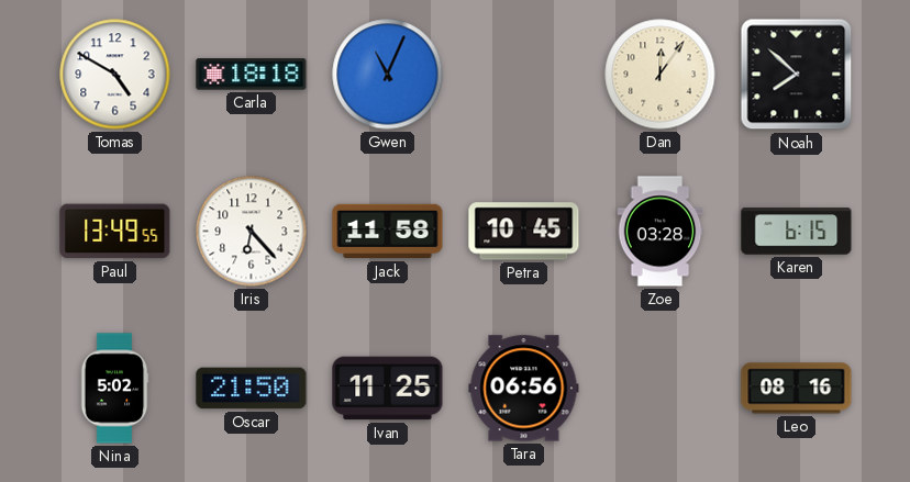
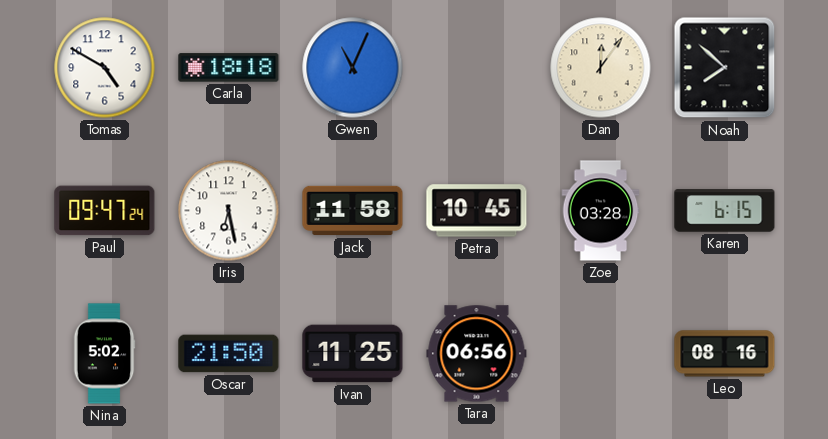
Paul: 13:49 -> 09:47
Iris: 6:23 -> 6:28
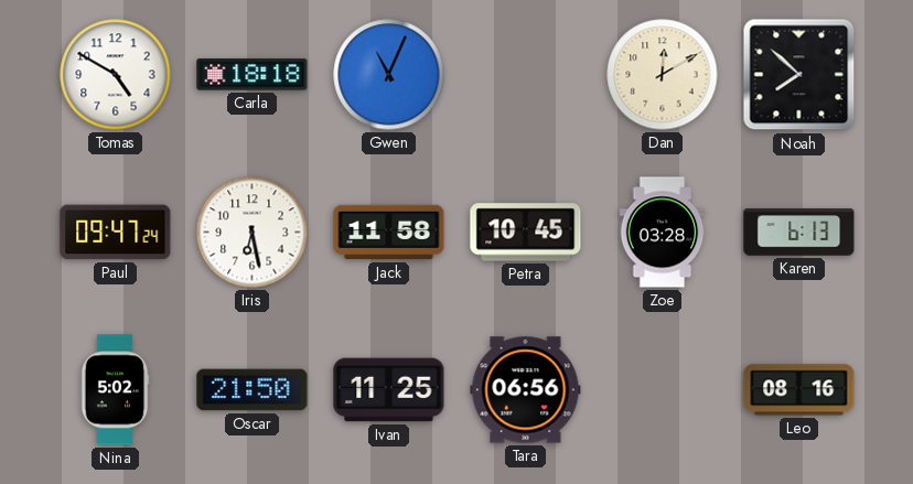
Dan: 12:06 -> 12:10
Karen: 6:15 -> 6:13
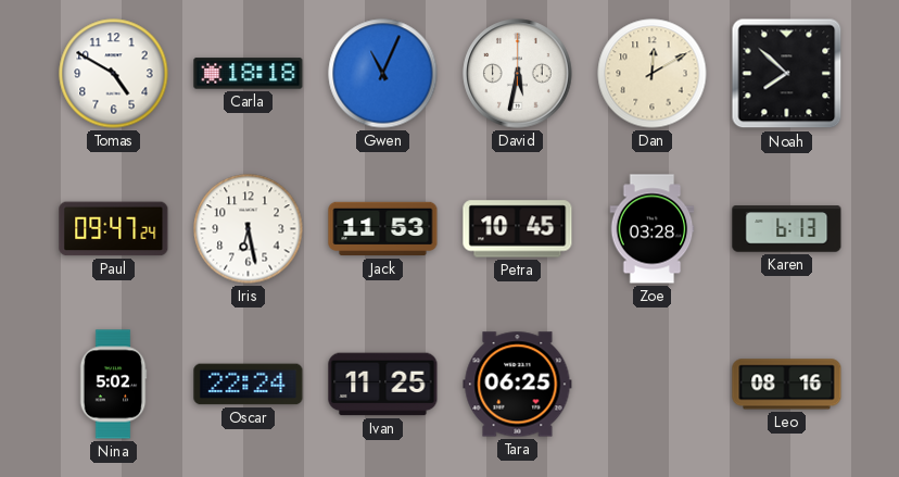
David: none -> 5:32
Jack: 11:58 -> 11:53
Oscar: 21:50 -> 22:24
Tara: 06:56 -> 06:25
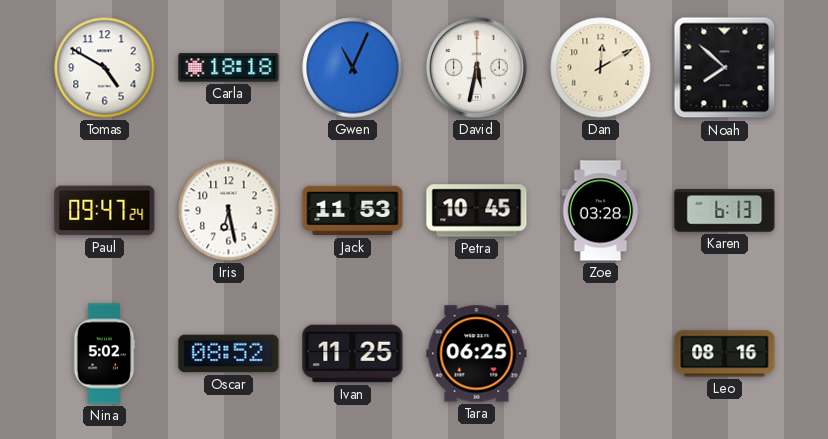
Oscar: 22:24 -> 08:52
